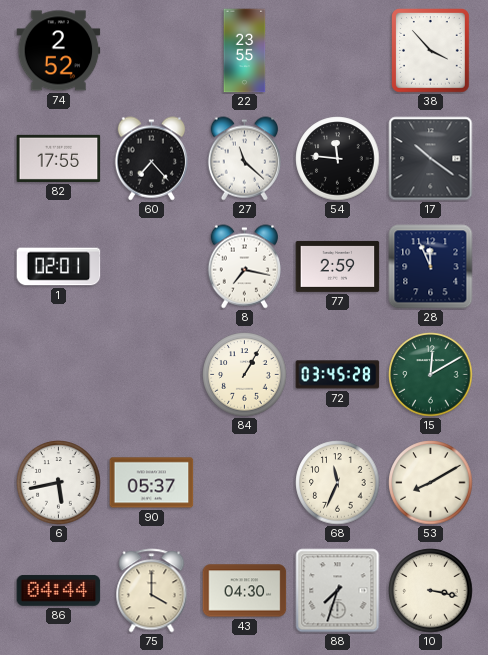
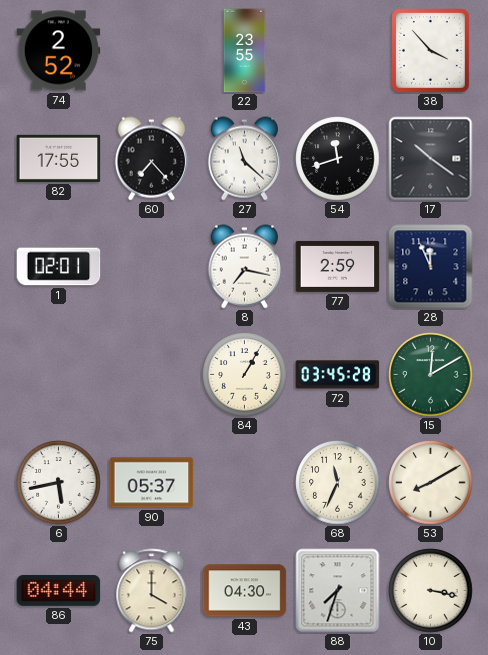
54: 11:46 -> 11:42
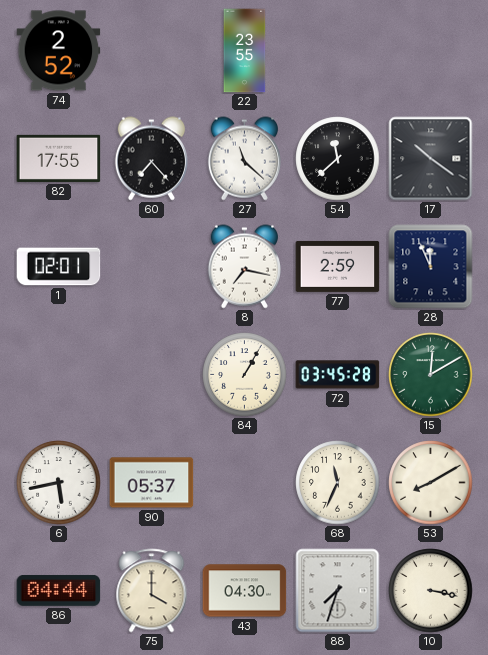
38: 3:53 -> none
54: 11:42 -> 11:38
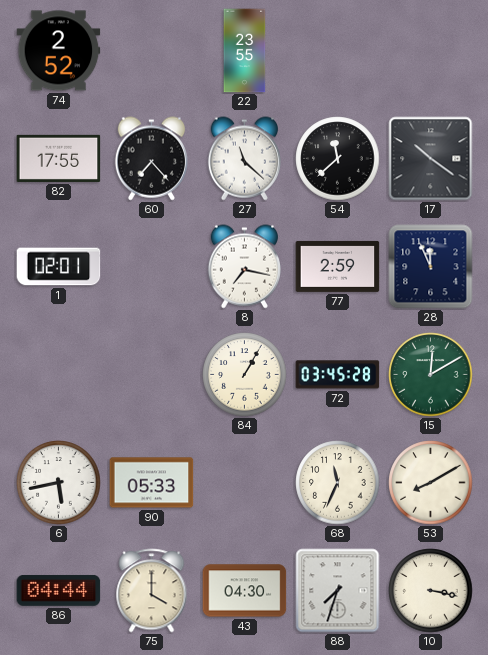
90: 05:37 -> 05:33
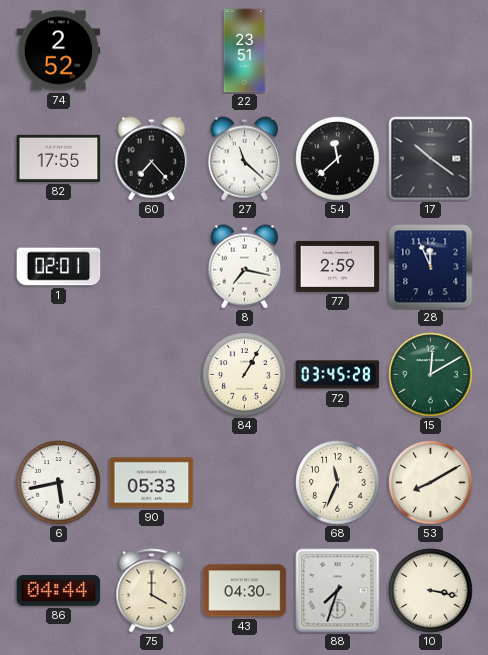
22: 23:55 -> 23:51
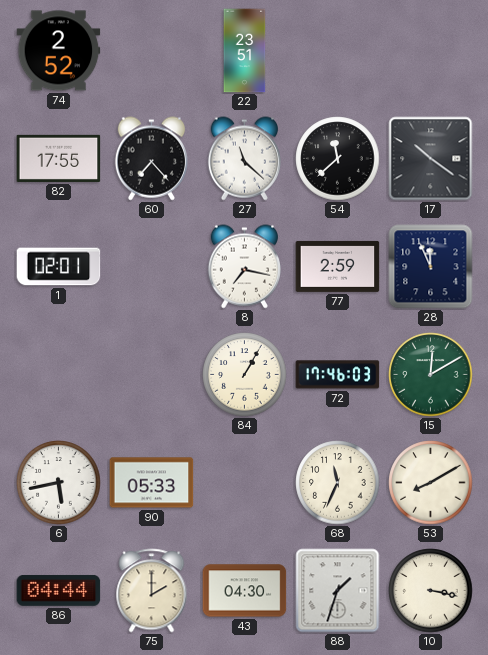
72: 03:45 -> 17:46
75: 4:00 -> 2:00
88: 7:33 -> 1:33
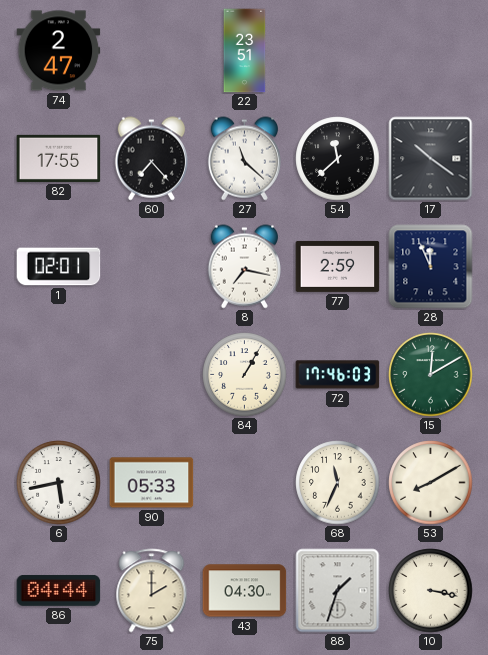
74: 2:52 -> 2:47
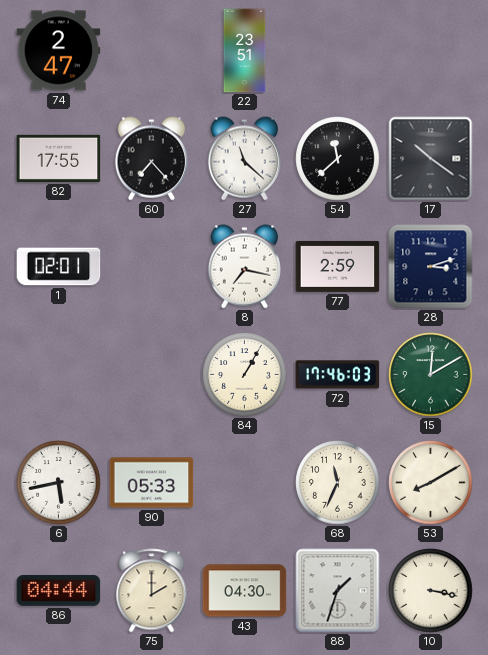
28: 11:56 -> 3:12
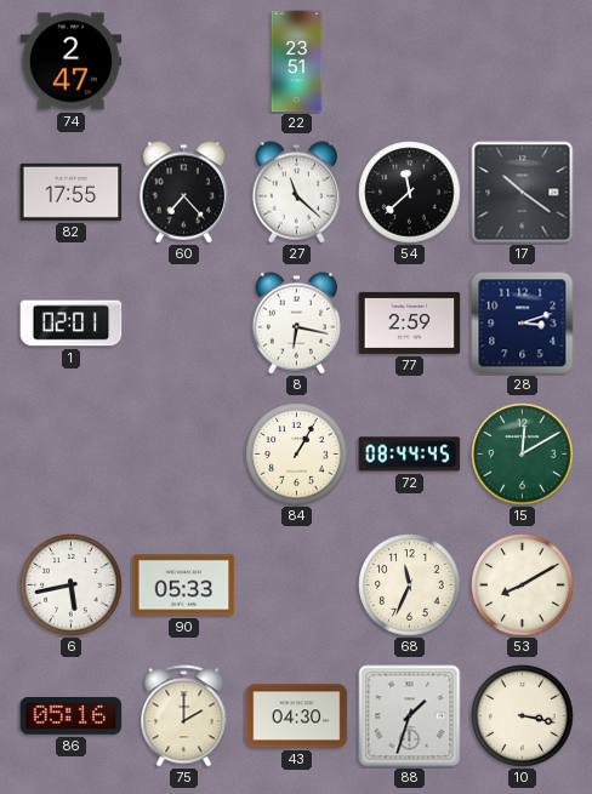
8: 7:17 -> 6:17
72: 17:46 -> 08:44
86: 04:44 -> 05:16
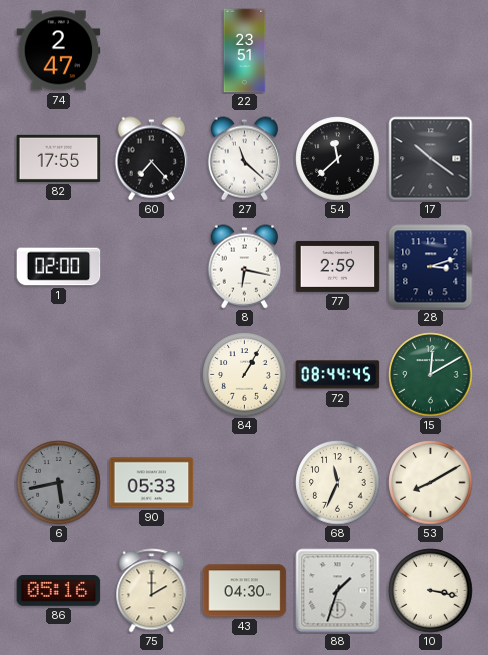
1: 02:01 -> 02:00
6 dial: white -> grey
